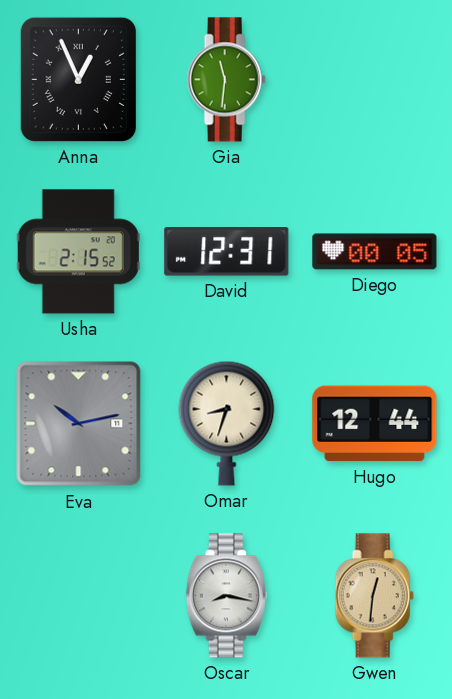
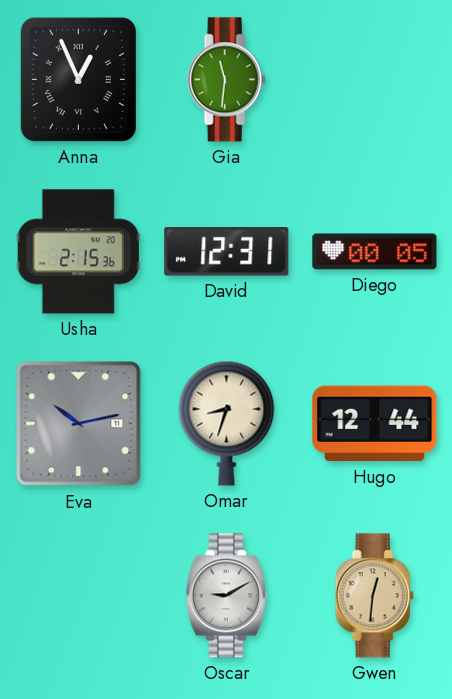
Usha: 2:15:52 -> 2:15:36
Oscar: 8:17 -> 9:10
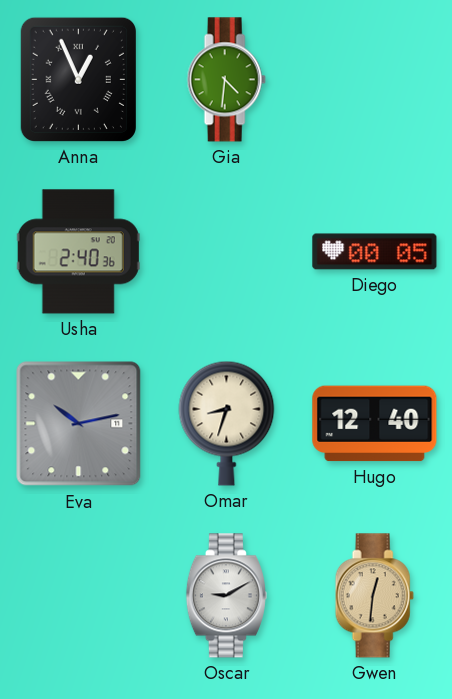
Gia: 11:31 -> 4:31
Usha: 2:15 -> 2:40
David: 12:31 -> none
Hugo: 12:44 -> 12:40
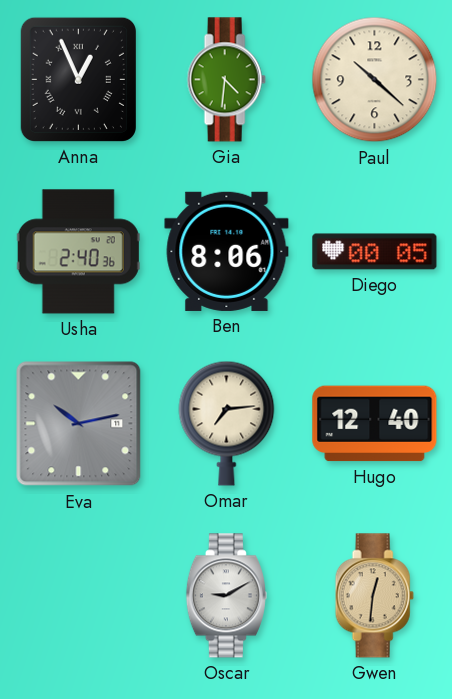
Paul: none -> 10:22
Ben: none -> 8:06
Omar: 8:33 -> 7:14
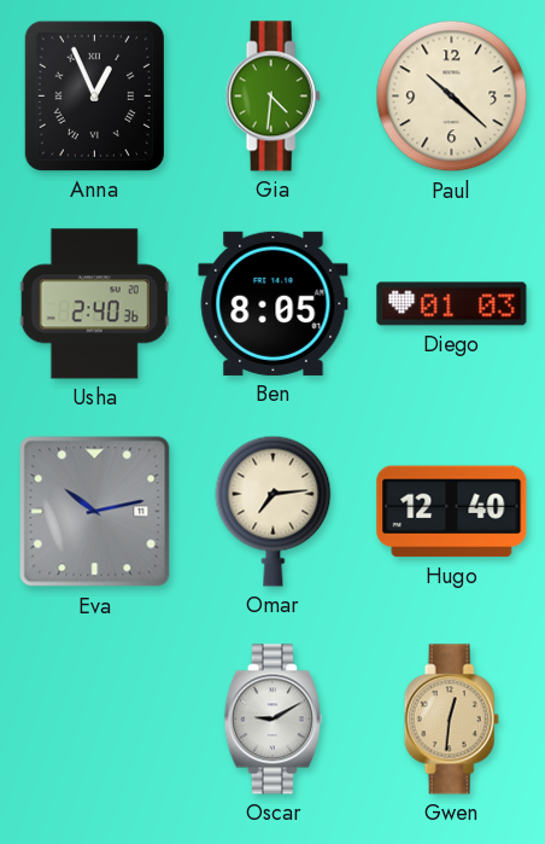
Ben: 8:06 -> 8:05
Diego: 00:05 -> 01:03
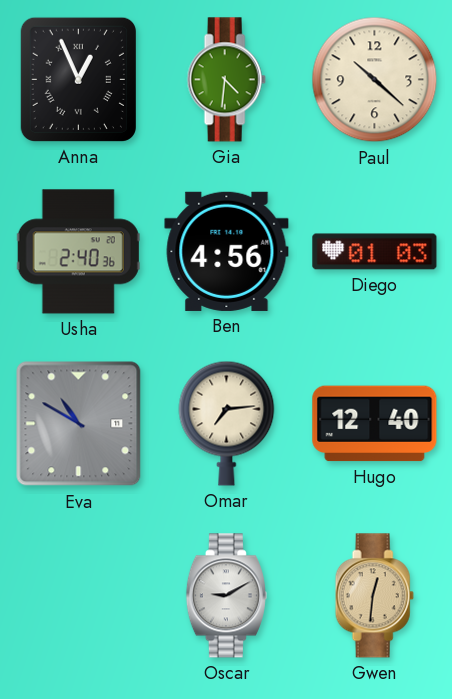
Ben: 8:05 -> 4:56
Eva: 10:13 -> 10:50
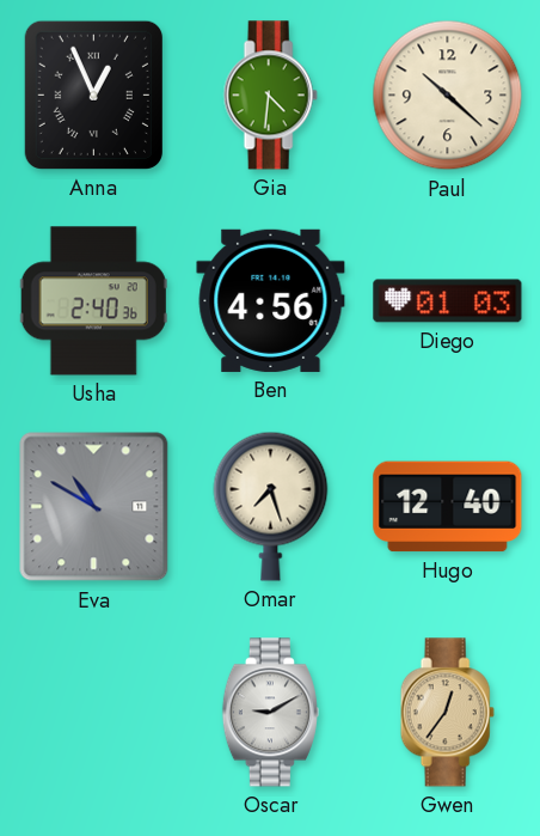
Omar: 7:14 -> 7:27
Gwen: 12:31 -> 12:36
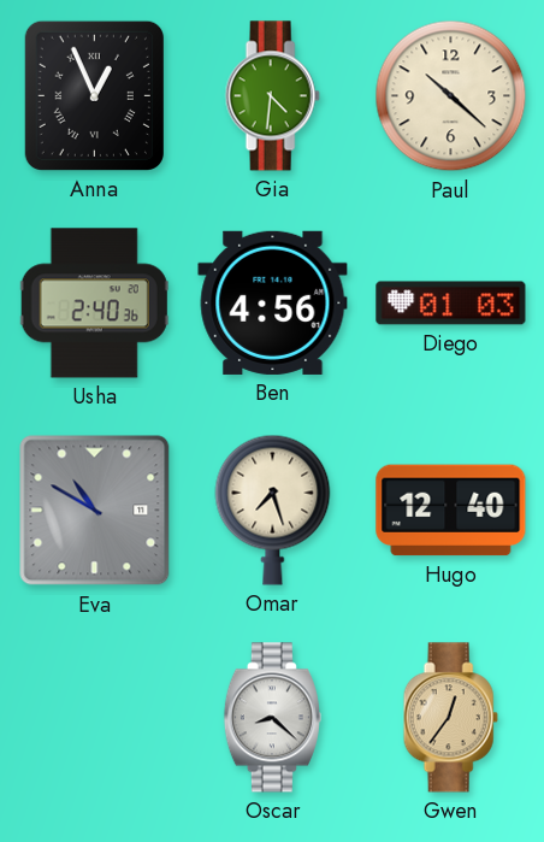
Oscar: 9:10 -> 8:22
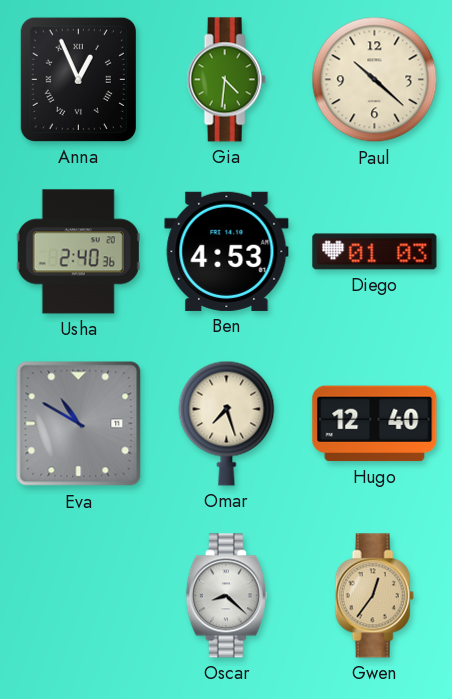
Ben: 4:56 -> 4:53
